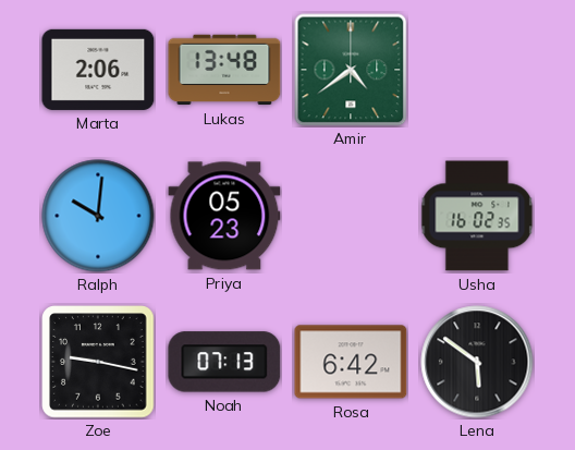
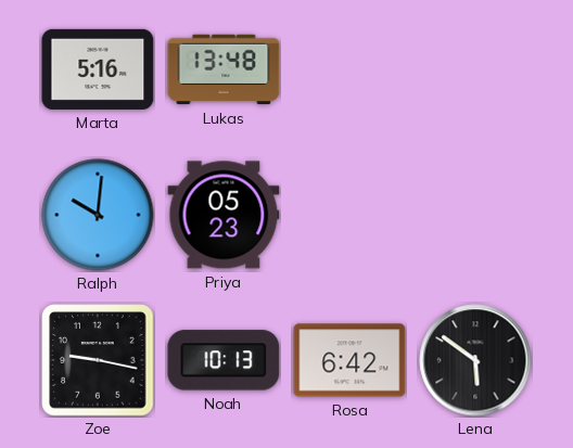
Marta: 2:06 -> 5:16
Amir: 4:39 -> none
Usha: 16:02 -> none
Noah: 07:13 -> 10:13
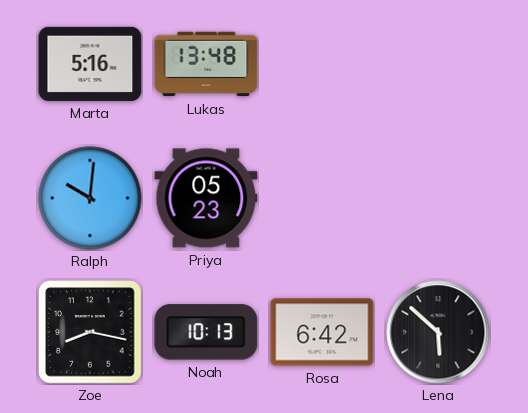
Zoe: 9:17 -> 8:17
Lena: 5:51 -> 5:52
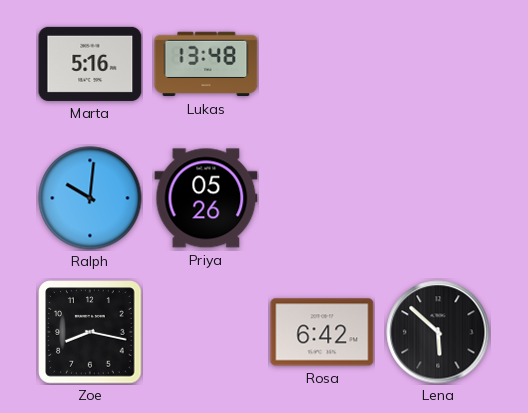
Priya: 05:23 -> 05:26
Noah: 10:13 -> none
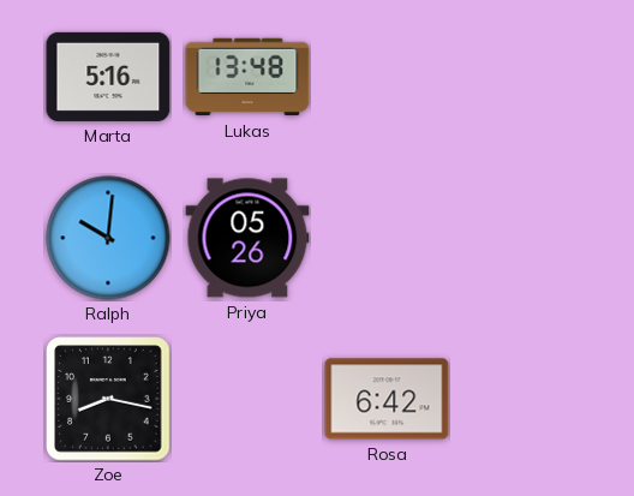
Lena: 5:52 -> none
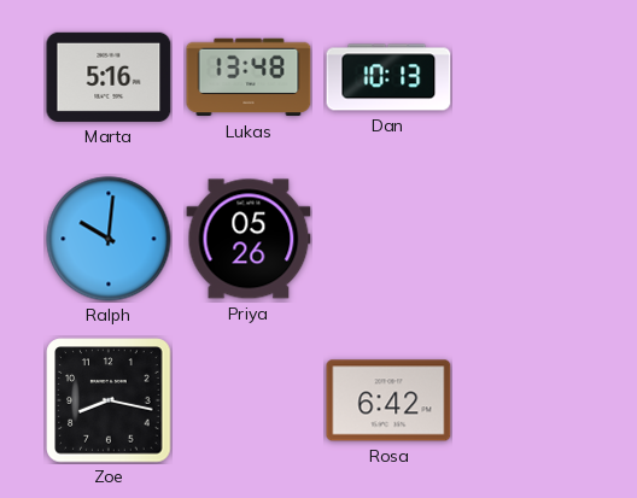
Dan: none -> 10:13
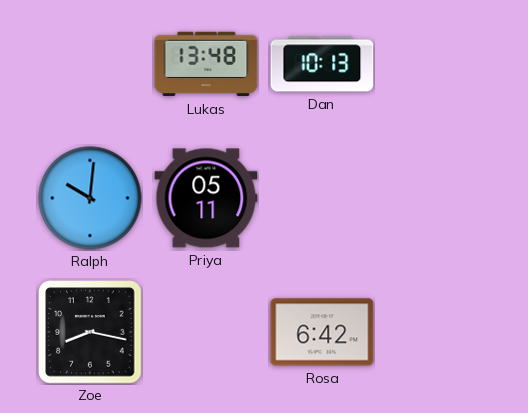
Marta: 5:16 -> none
Priya: 05:26 -> 05:11
